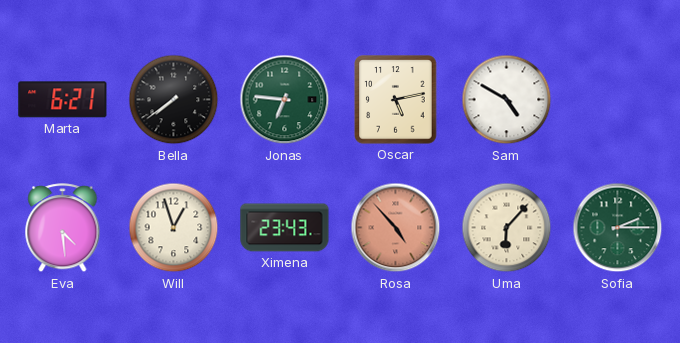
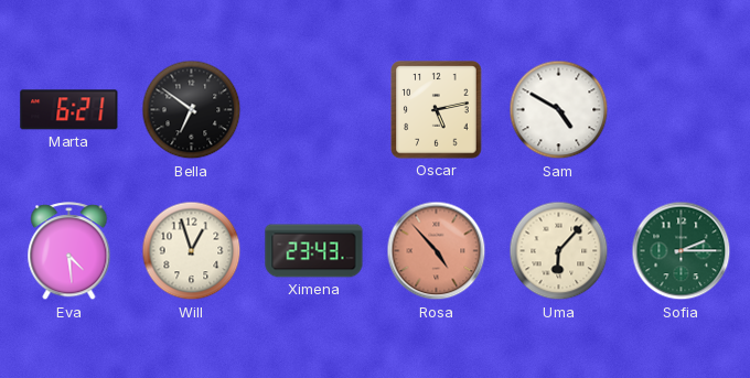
Bella: 7:39 -> 6:51
Jonas: 6:46 -> none
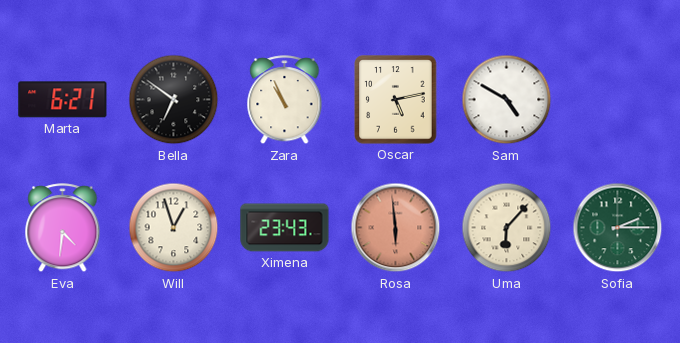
Zara: none -> 10:56
Eva: 4:29 -> 4:31
Rosa: 4:53 -> 5:59
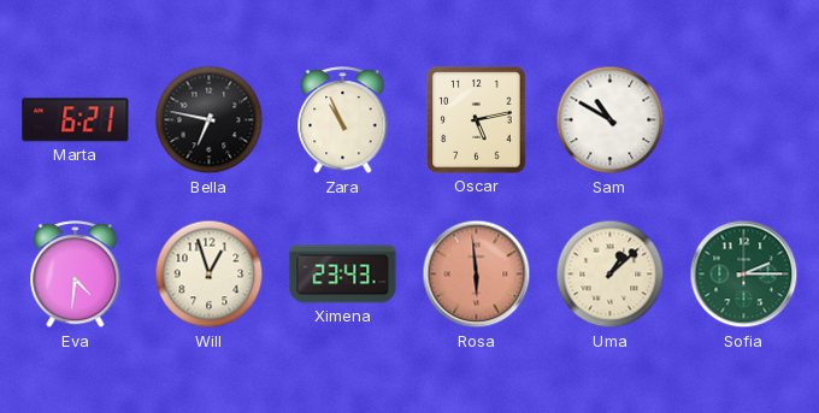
Bella: 6:51 -> 6:47
Sam: 4:50 -> 10:50
Uma: 6:07 -> 1:08
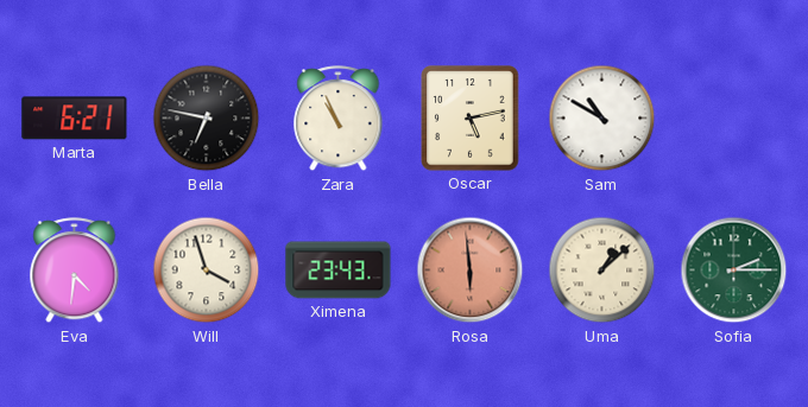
Will: 12:57 -> 3:57
